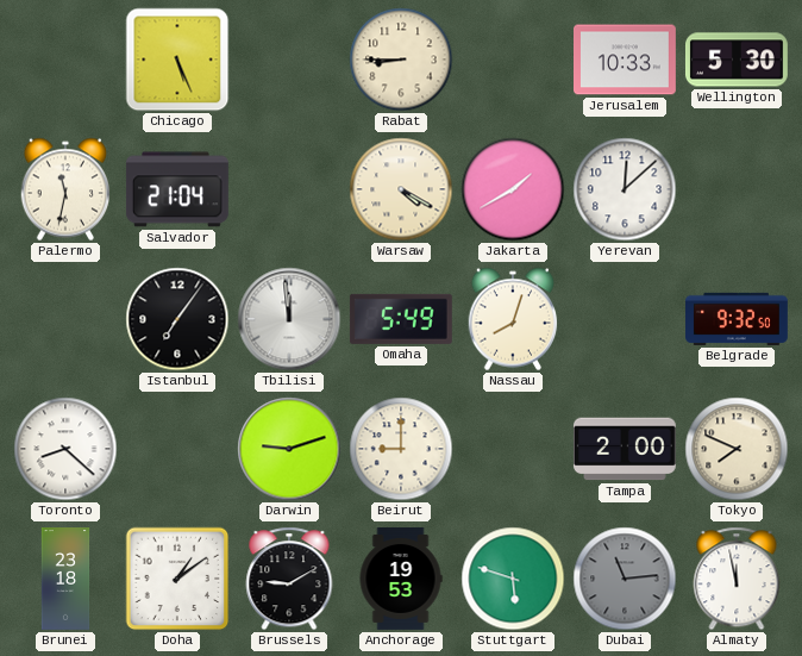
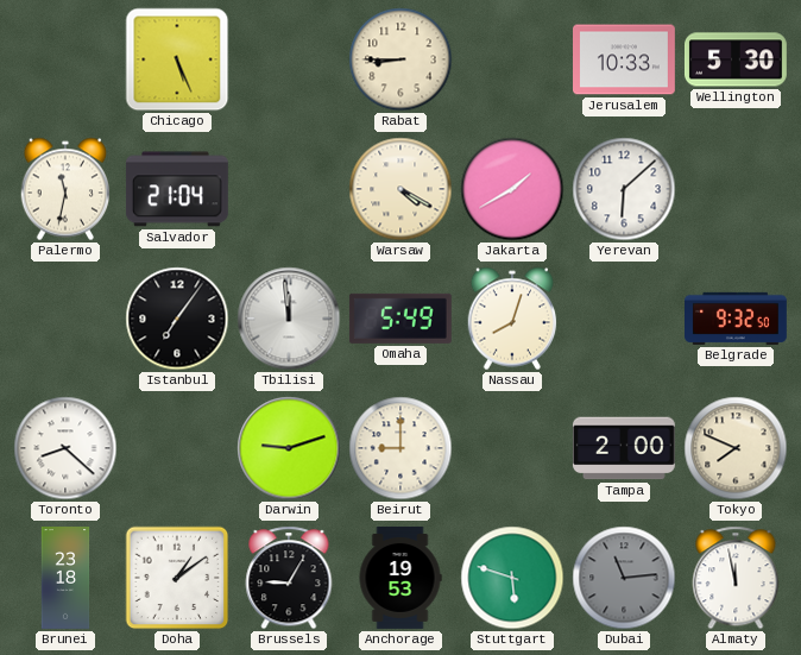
Yerevan: 12:08 -> 6:08
Brussels: 9:10 -> 9:05
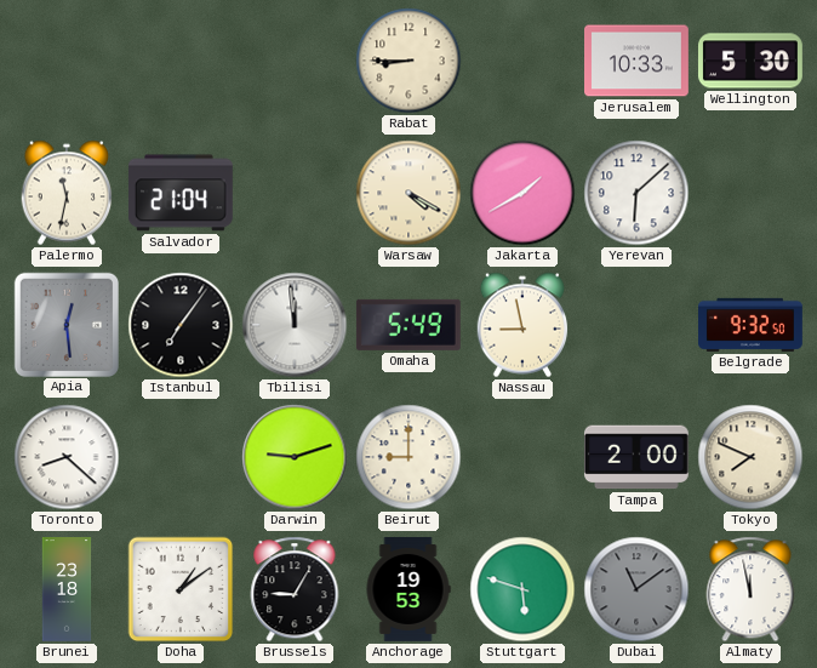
Chicago: 5:26 -> none
Apia: none -> 12:29
Nassau: 8:03 -> 8:58
Dubai: 11:14 -> 11:09
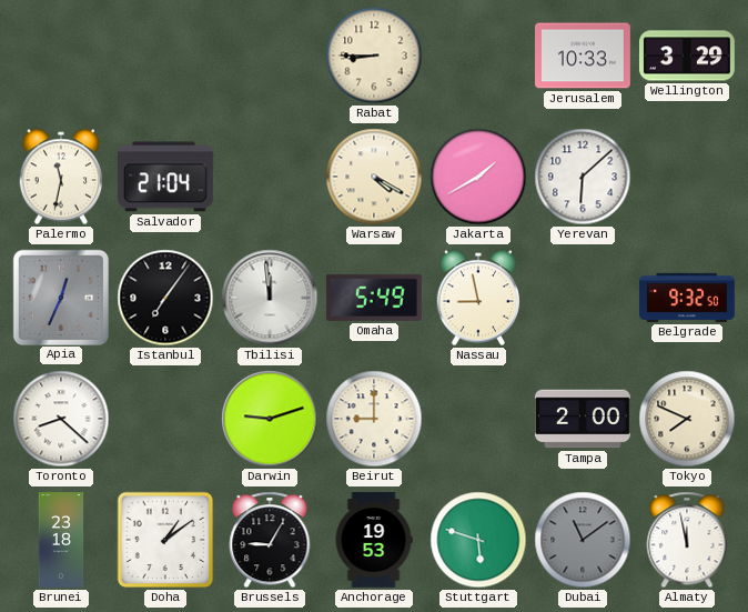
Wellington: 5:30 -> 3:29
Apia: 12:29 -> 12:34
